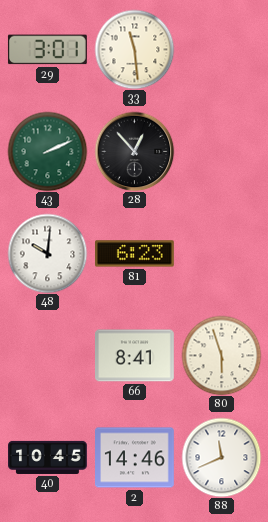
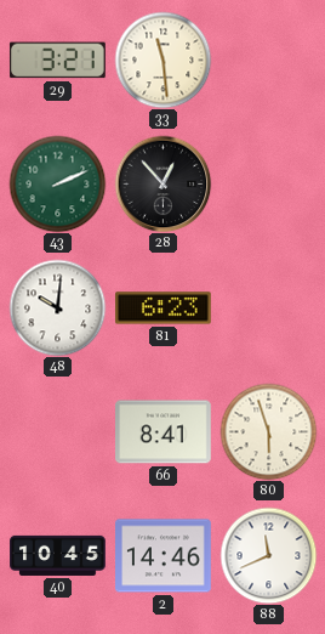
29: 3:01 -> 3:21
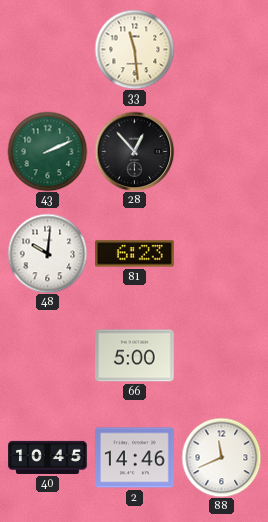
29: 3:21 -> none
66: 8:41 -> 5:00
80: 5:57 -> none
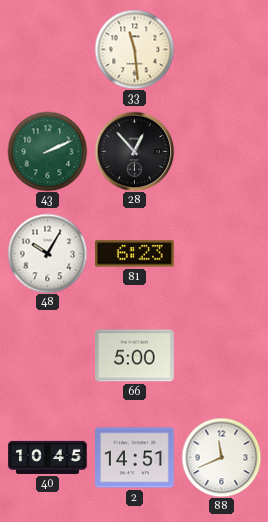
48: 10:01 -> 10:05
2: 14:46 -> 14:51
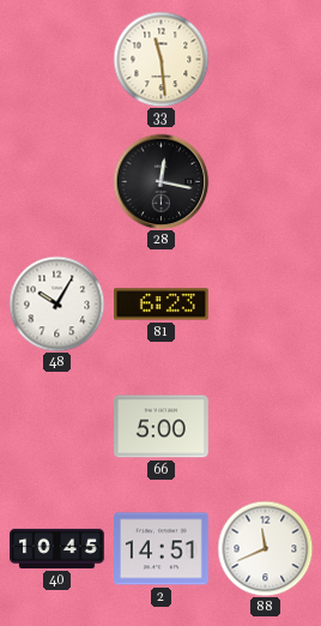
43: 2:11 -> none
28: 12:53 -> 12:17
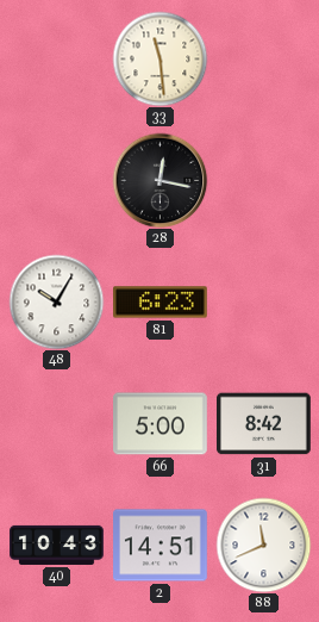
31: none -> 8:42
40: 10:45 -> 10:43
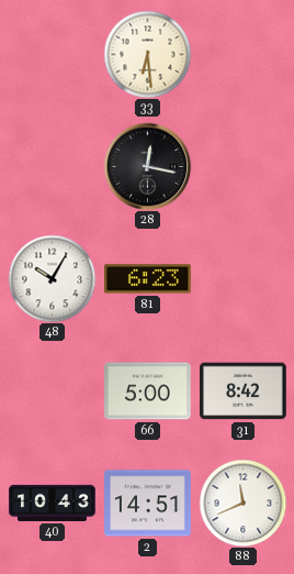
33: 11:29 -> 6:29
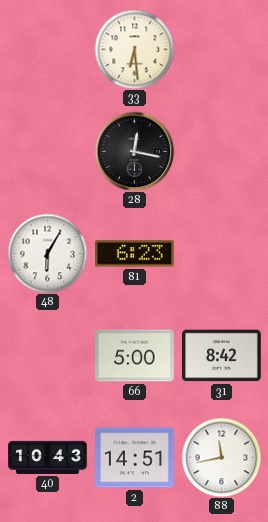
48: 10:05 -> 6:05
88: 11:41 -> 11:43
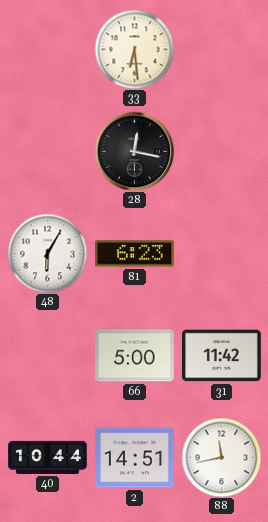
31: 8:42 -> 11:42
40: 10:43 -> 10:44
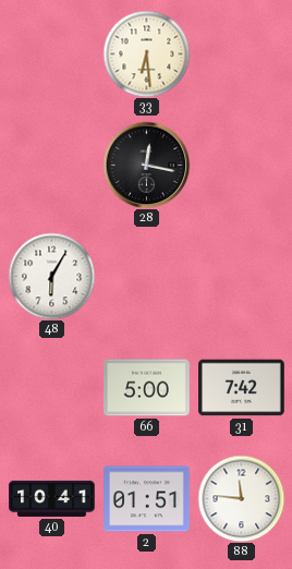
81: 6:23 -> none
31: 11:42 -> 7:42
40: 10:44 -> 10:41
2: 14:51 -> 01:51
88: 11:43 -> 11:46
